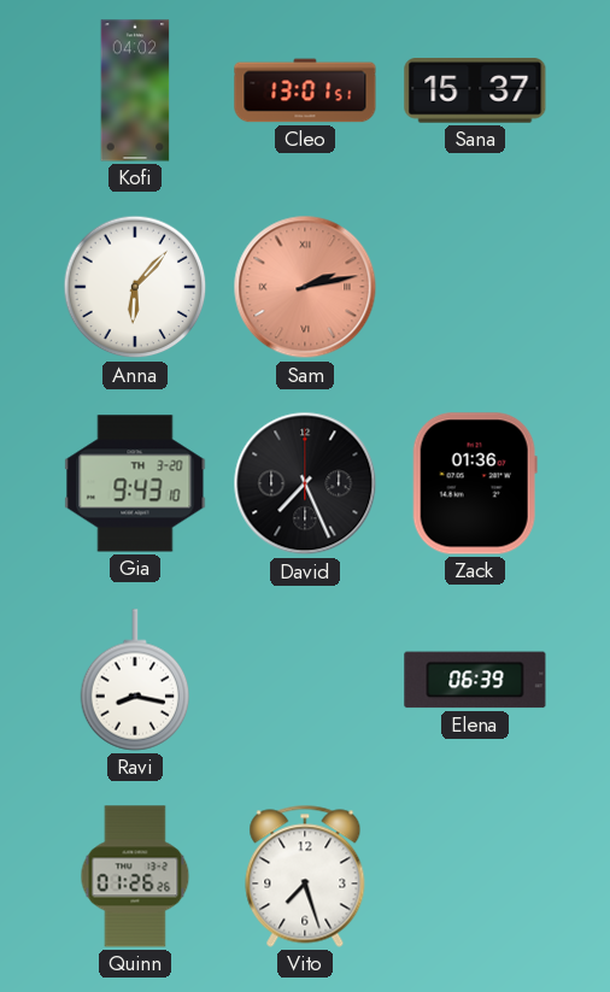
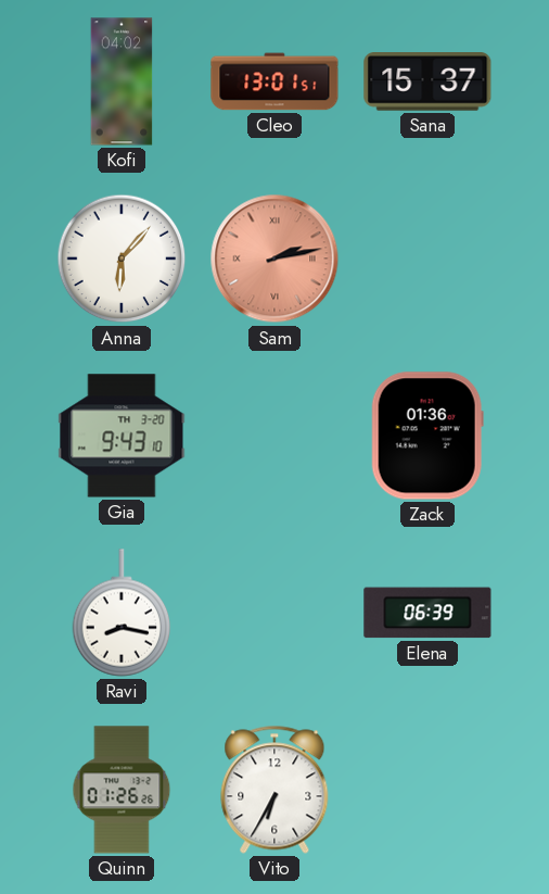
David: 7:26 -> none
Vito: 7:27 -> 6:35
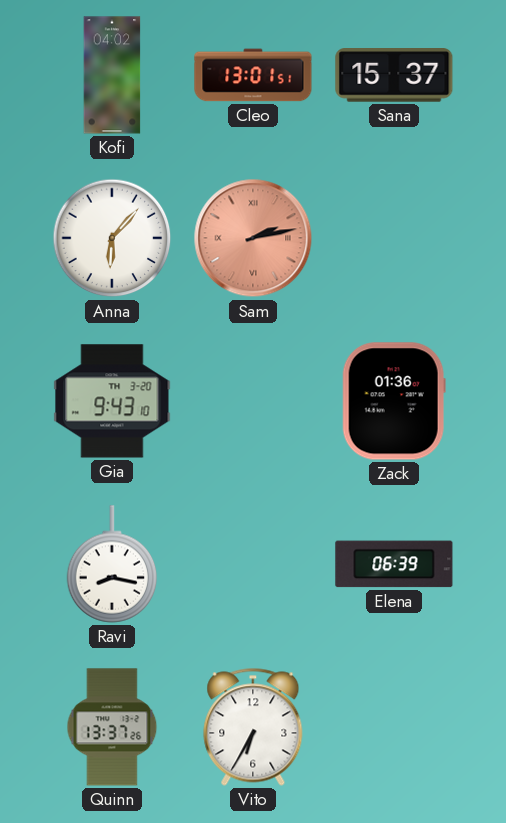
Quinn: 01:26 -> 13:37
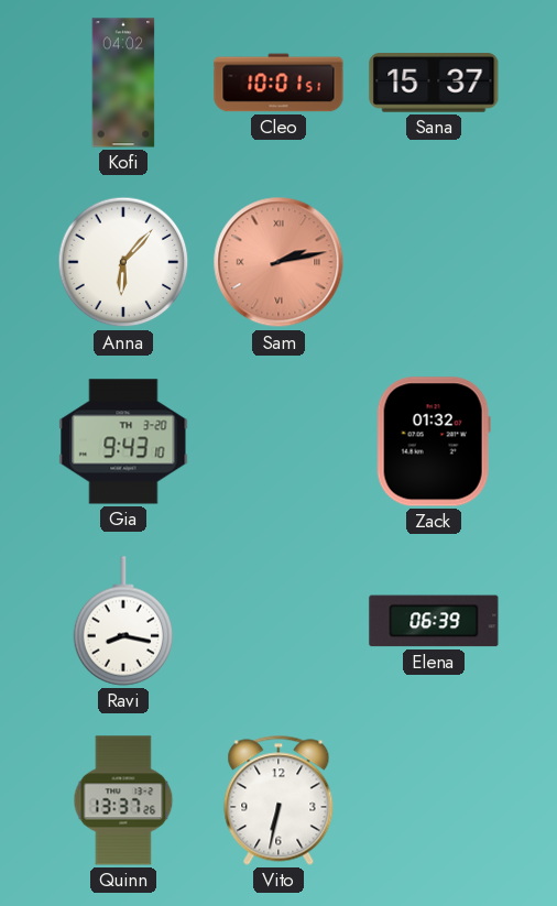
Cleo: 13:01 -> 10:01
Zack: 01:36 -> 01:32
Vito: 6:35 -> 6:32
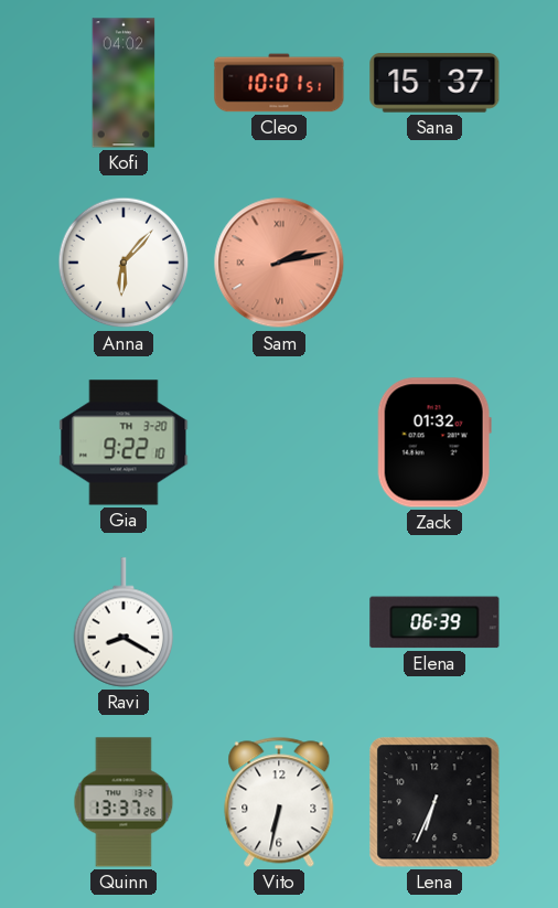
Gia: 9:43 -> 9:22
Ravi: 8:17 -> 8:20
Lena: none -> 6:34
